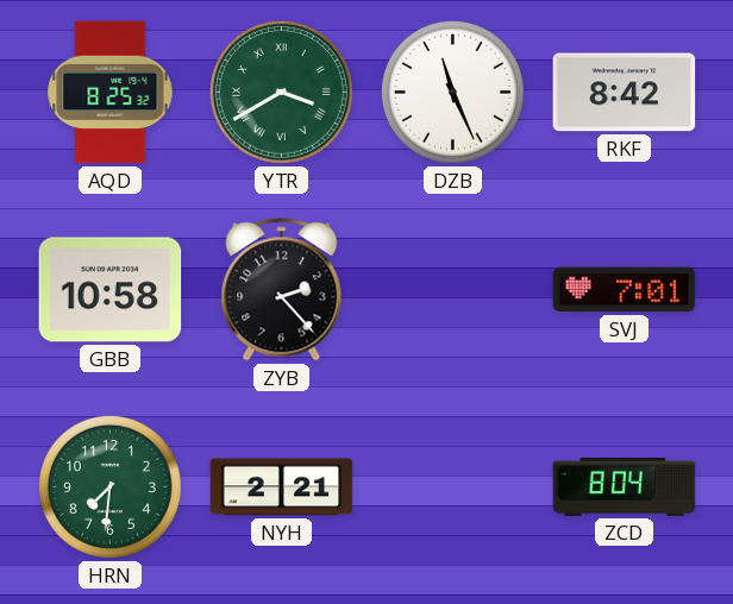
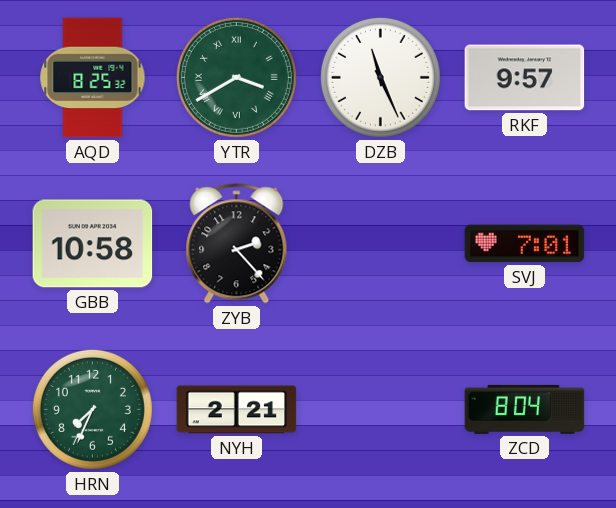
RKF: 8:42 -> 9:57
HRN: 7:31 -> 7:34
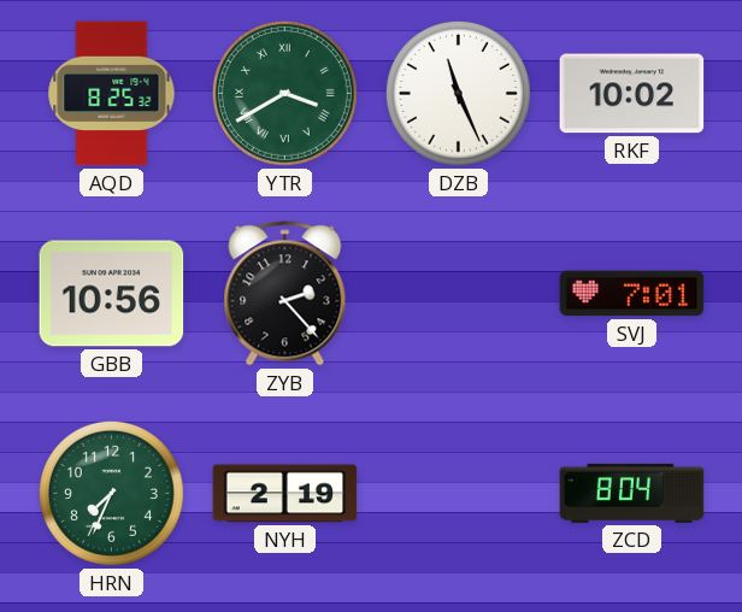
RKF: 9:57 -> 10:02
GBB: 10:58 -> 10:56
NYH: 2:21 -> 2:19
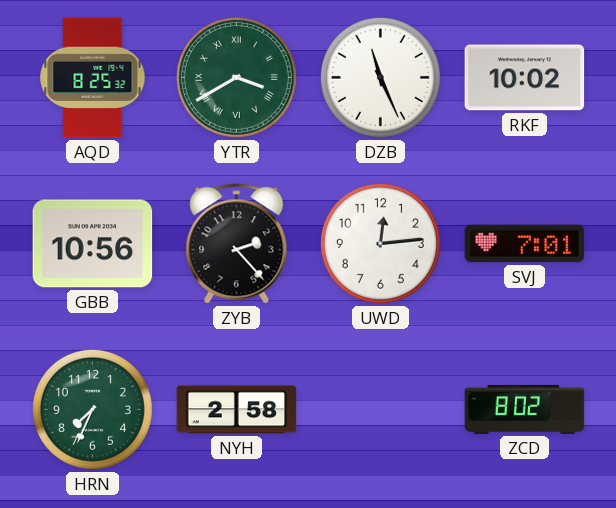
UWD: none -> 12:14
NYH: 2:19 -> 2:58
ZCD: 8:04 -> 8:02
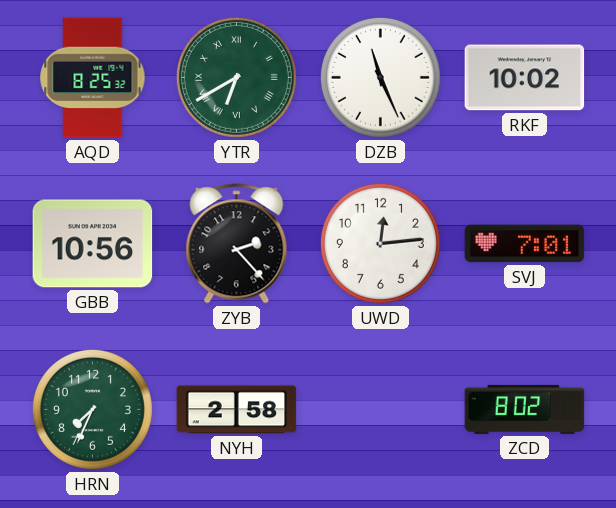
YTR: 3:40 -> 6:40
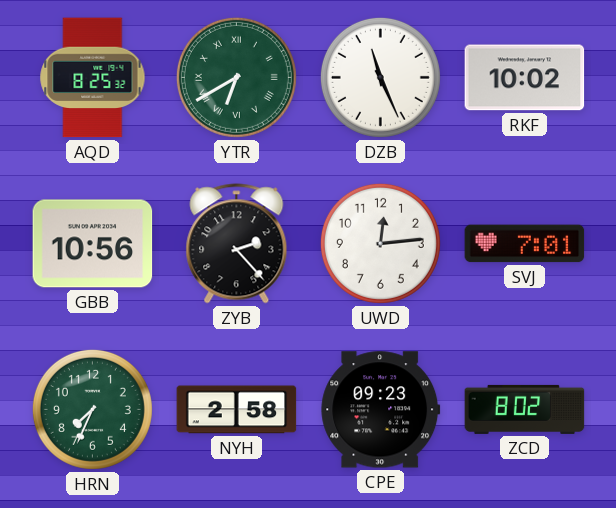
CPE: none -> 09:23
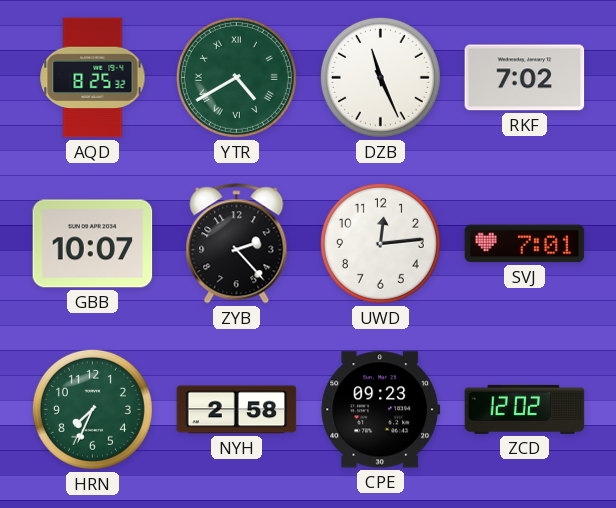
YTR: 6:40 -> 4:40
RKF: 10:02 -> 7:02
GBB: 10:56 -> 10:07
ZCD: 8:02 -> 12:02
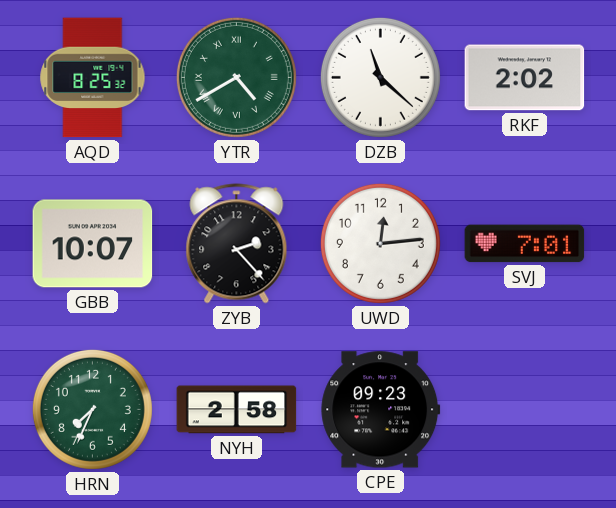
DZB: 11:26 -> 11:22
RKF: 7:02 -> 2:02
ZCD: 12:02 -> none
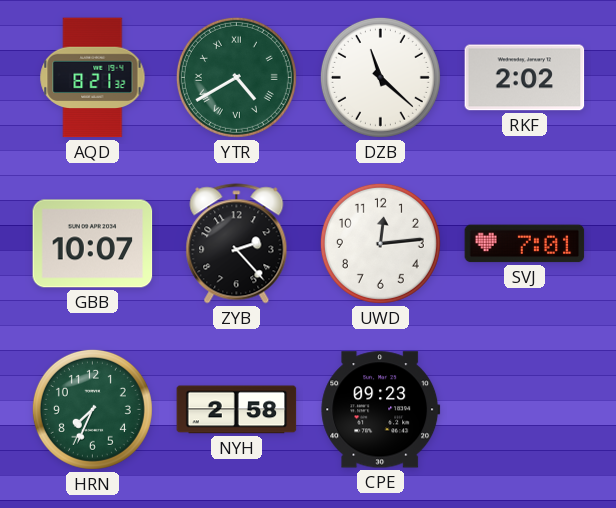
AQD: 8:25 -> 8:21
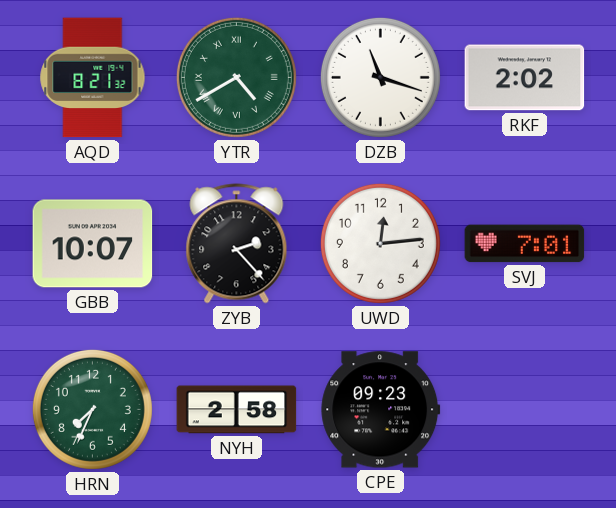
DZB: 11:22 -> 11:18
